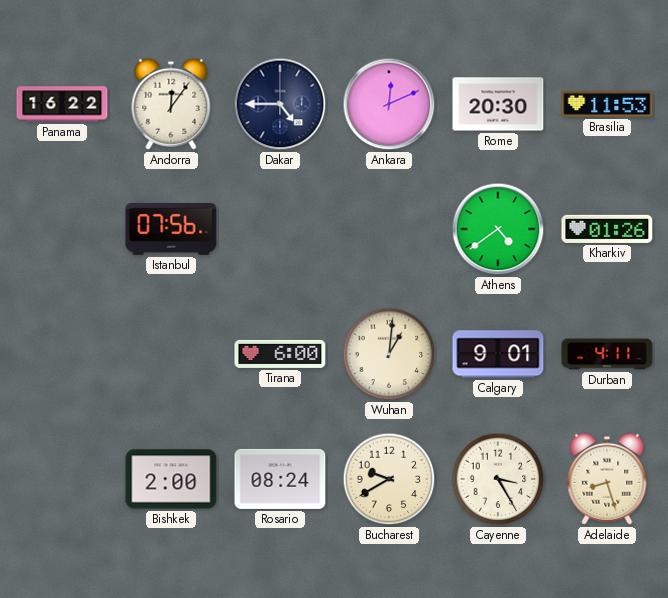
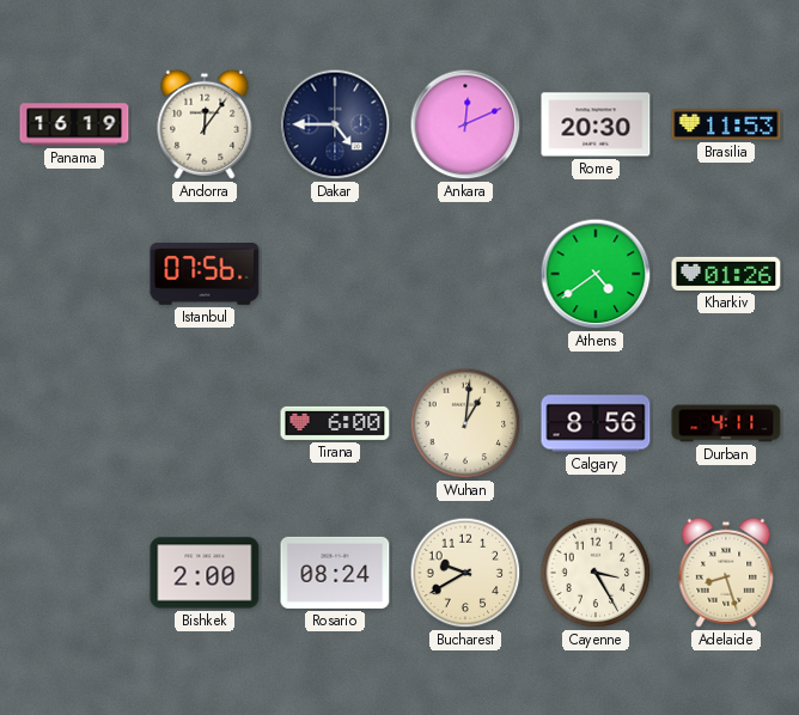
Panama: 16:22 -> 16:19
Calgary: 9:01 -> 8:56
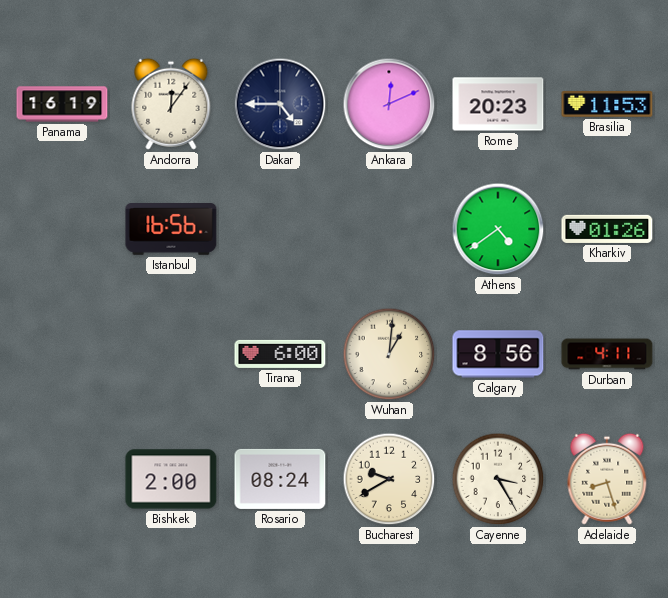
Rome: 20:30 -> 20:23
Istanbul: 07:56 -> 16:56
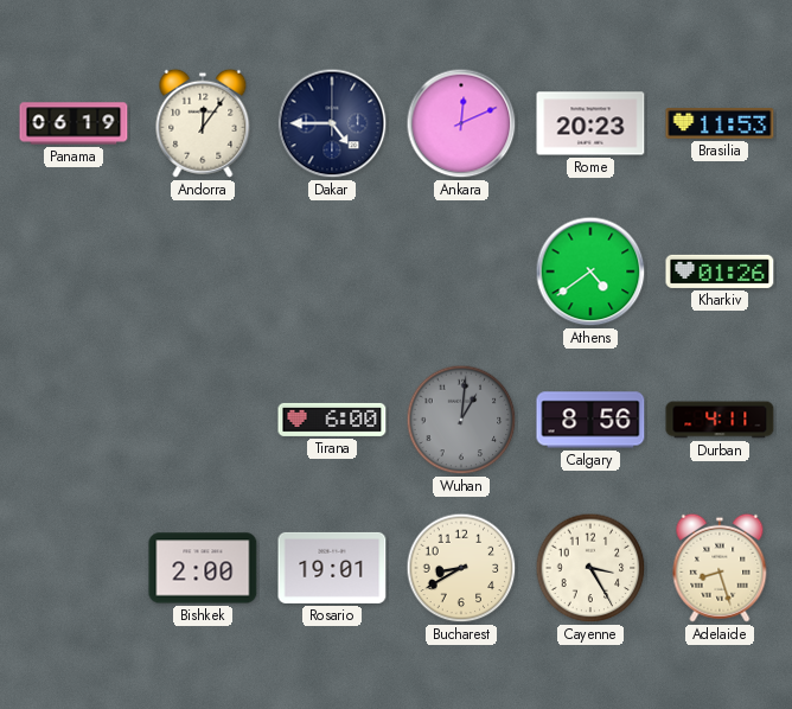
Panama: 16:19 -> 06:19
Istanbul: 16:56 -> none
Wuhan dial: cream -> grey
Rosario: 08:24 -> 19:01
Bucharest: 9:40 -> 8:40
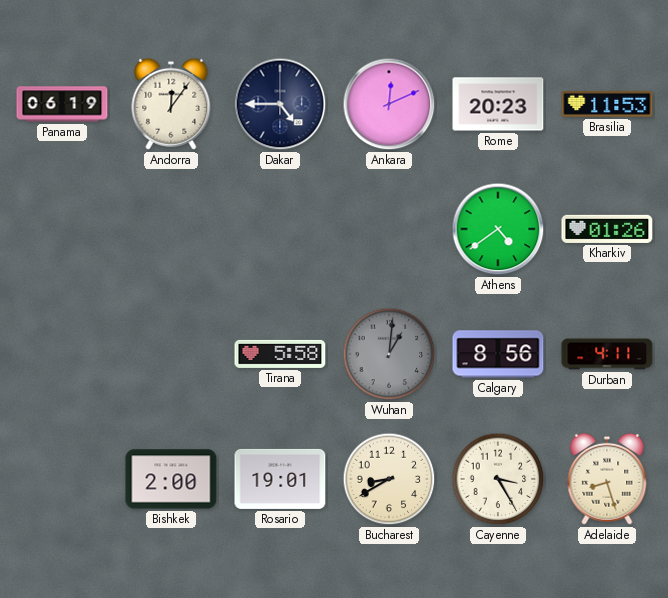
Tirana: 6:00 -> 5:58
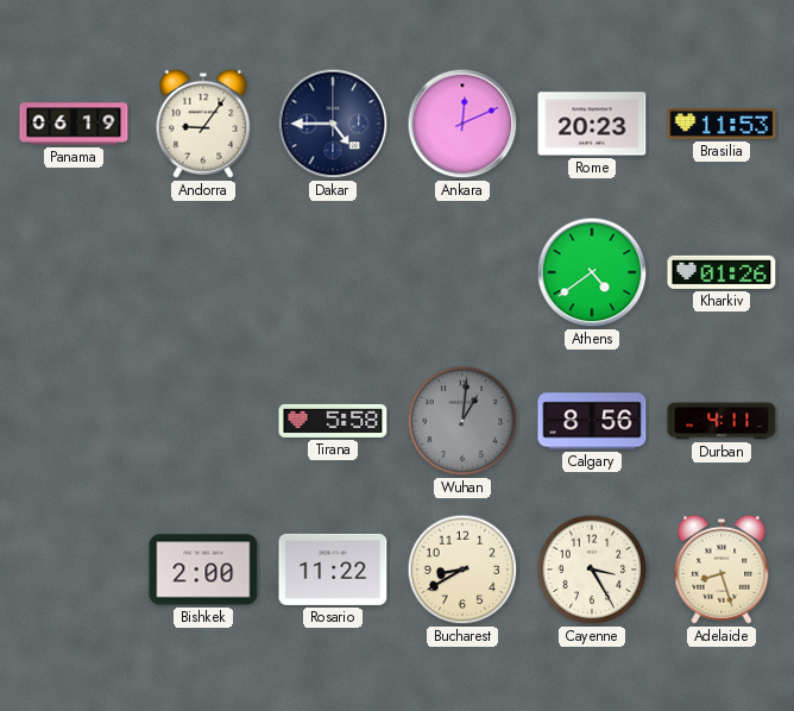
Andorra: 12:06 -> 9:06
Rosario: 19:01 -> 11:22
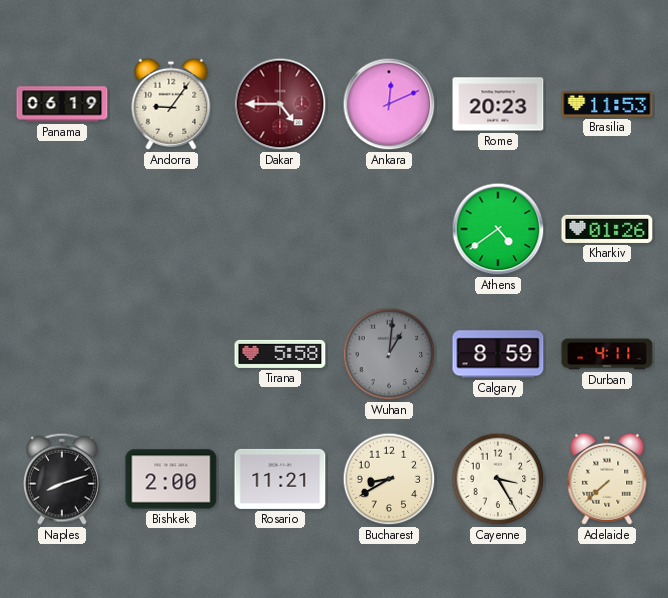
Dakar dial: navy -> burgundy
Calgary: 8:56 -> 8:59
Naples: none -> 8:12
Rosario: 11:22 -> 11:21
Adelaide: 8:27 -> 7:38
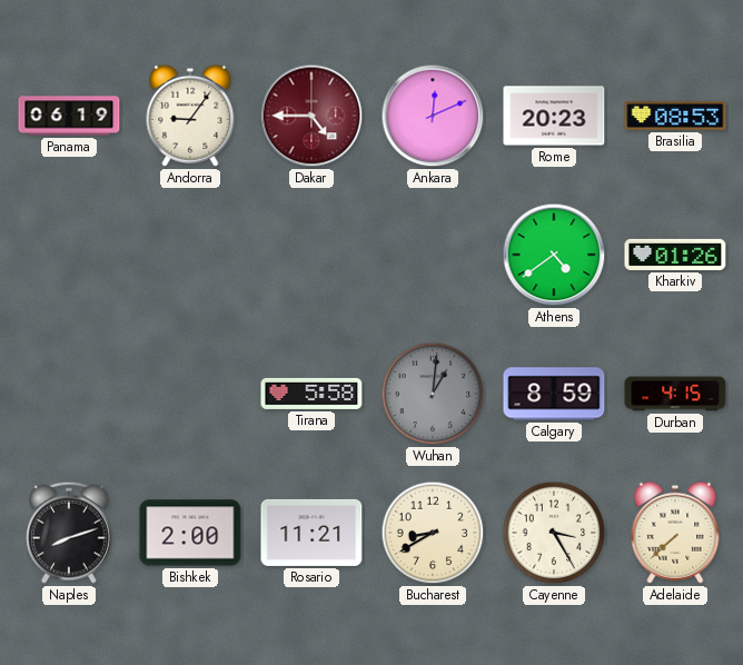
Brasilia: 11:53 -> 08:53
Durban: 4:11 -> 4:15
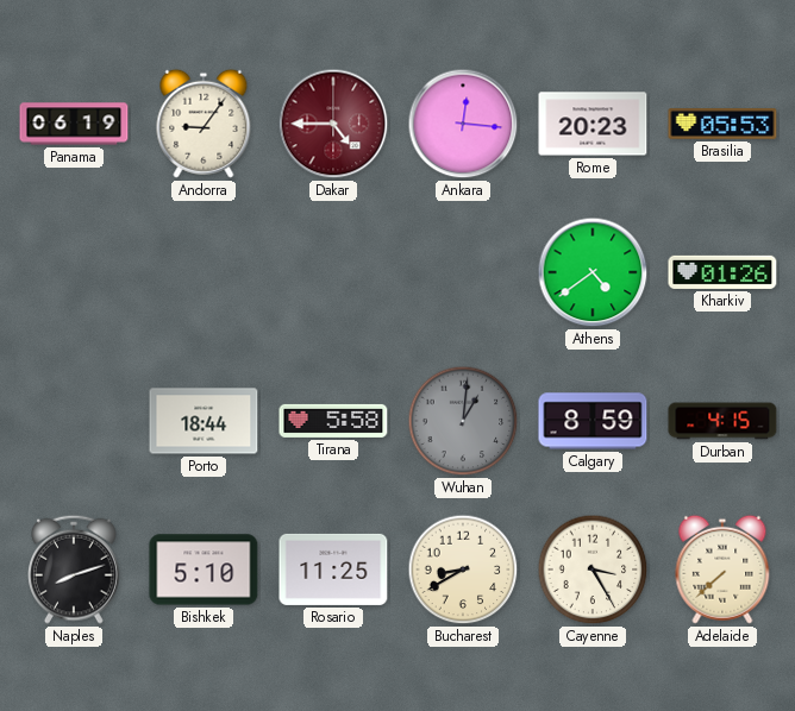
Ankara: 12:11 -> 12:16
Brasilia: 08:53 -> 05:53
Porto: none -> 18:44
Bishkek: 2:00 -> 5:10
Rosario: 11:21 -> 11:25
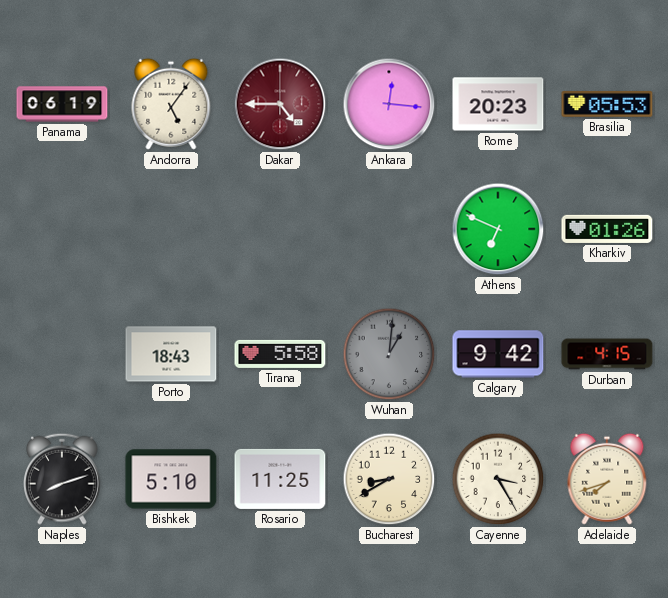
Andorra: 9:06 -> 5:06
Athens: 4:39 -> 6:49
Porto: 18:44 -> 18:43
Calgary: 8:59 -> 9:42
Adelaide: 7:38 -> 7:42
